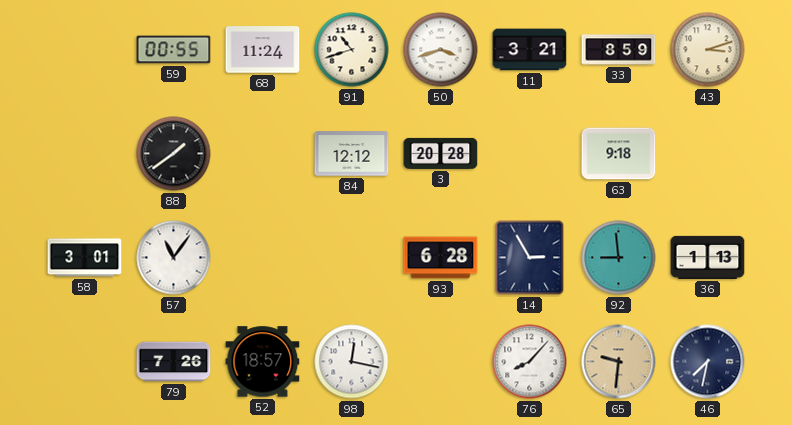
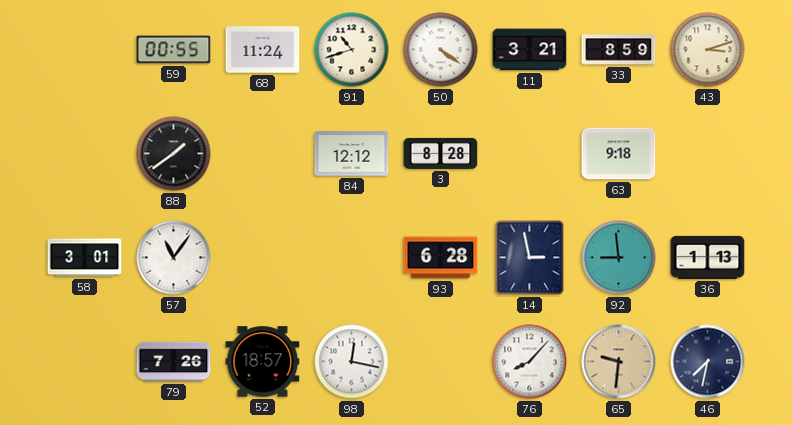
50: 3:42 -> 4:21
3: 20:28 -> 8:28
14: 2:55 -> 2:58
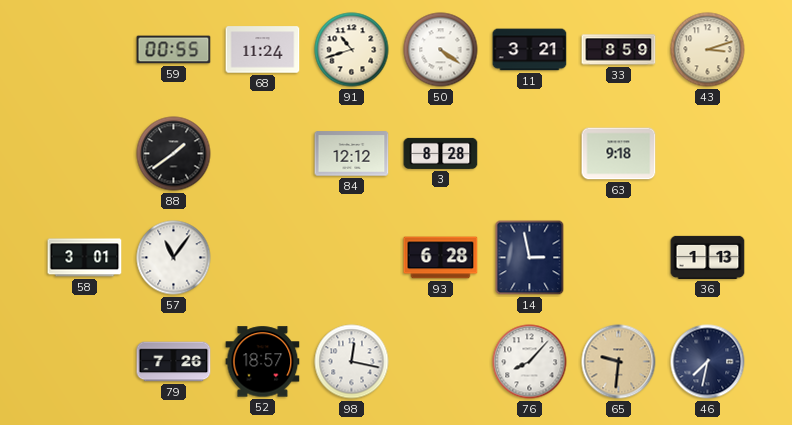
92: 8:59 -> none
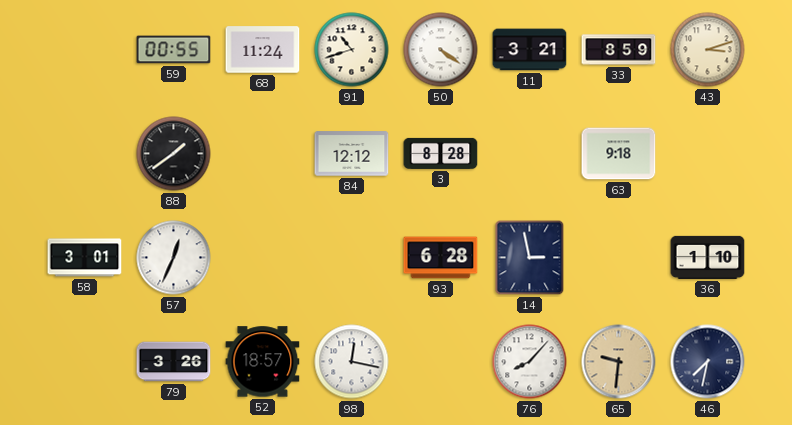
57: 11:06 -> 12:34
36: 1:13 -> 1:10
79: 7:26 -> 3:26
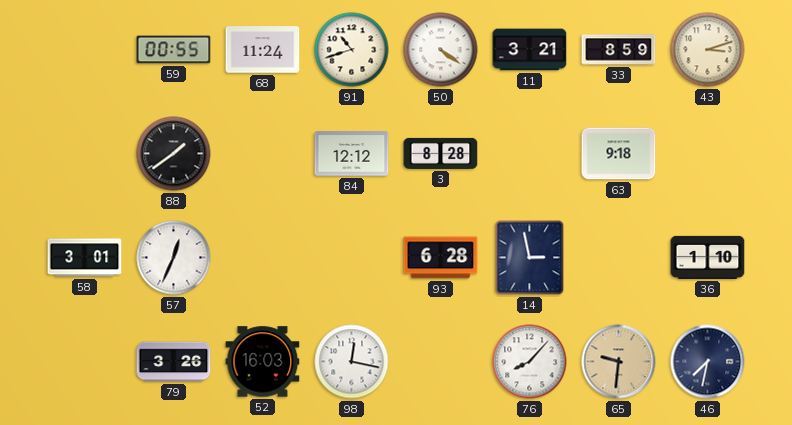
52: 18:57 -> 16:03
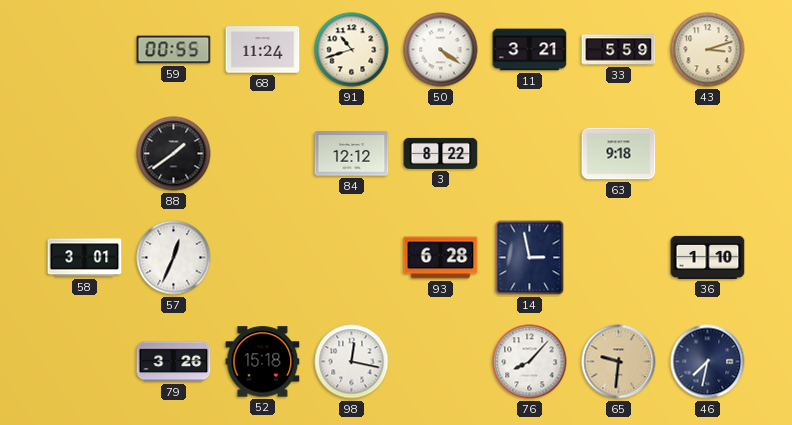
33: 8:59 -> 5:59
3: 8:28 -> 8:22
52: 16:03 -> 15:18
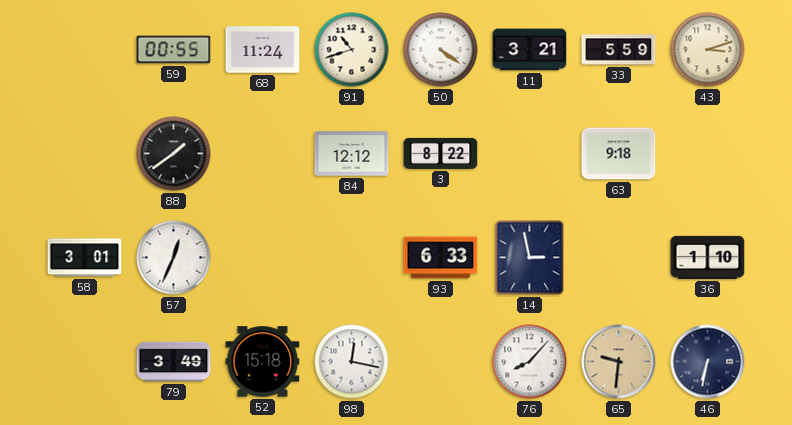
93: 6:28 -> 6:33
79: 3:26 -> 3:49
46: 7:32 -> 6:32
